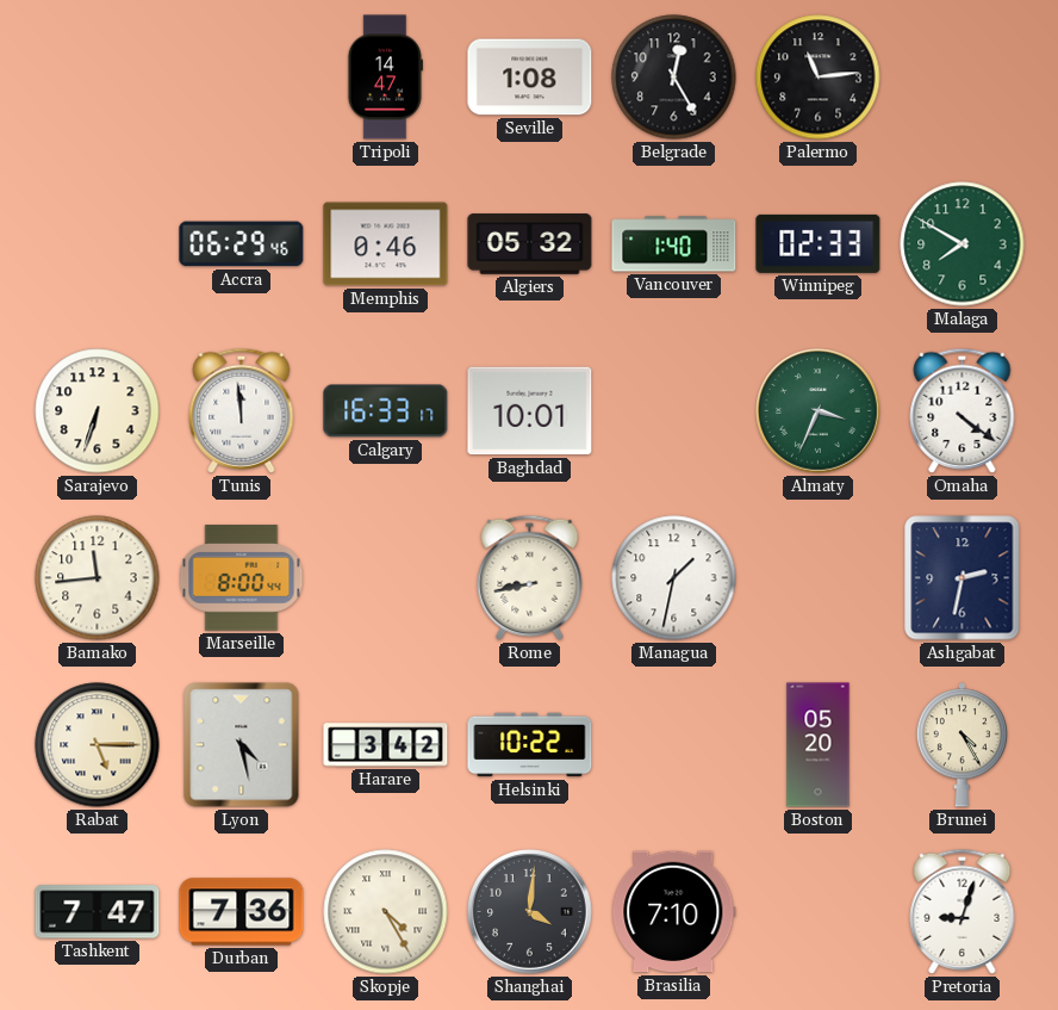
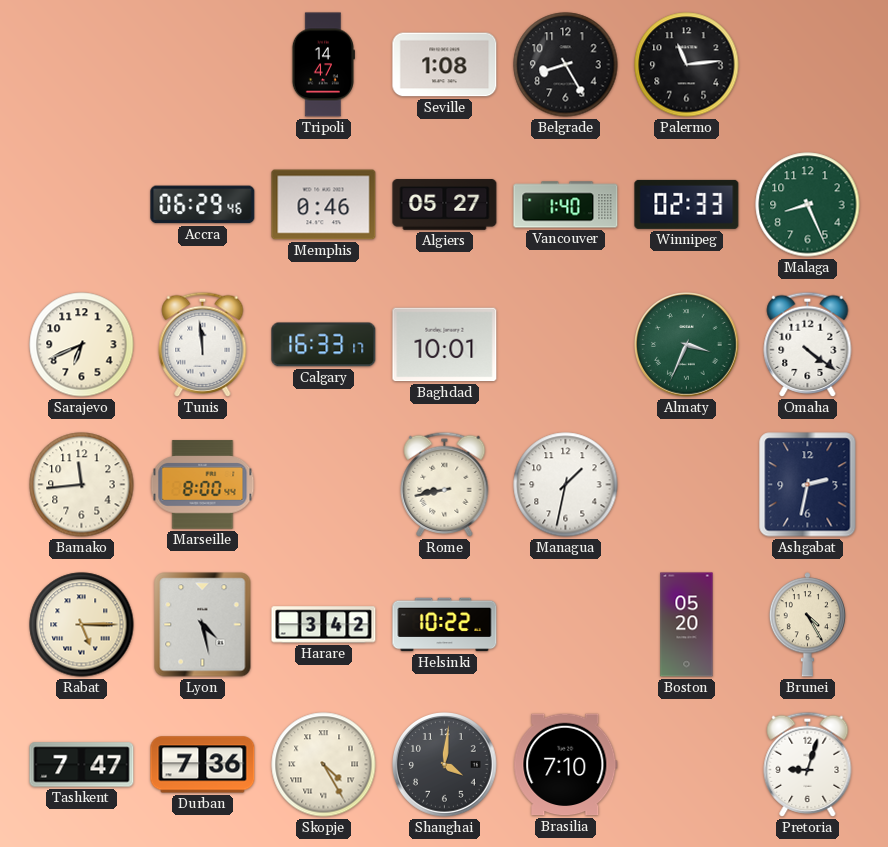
Belgrade: 12:25 -> 8:25
Algiers: 05:32 -> 05:27
Malaga: 7:50 -> 8:26
Sarajevo: 6:33 -> 6:41
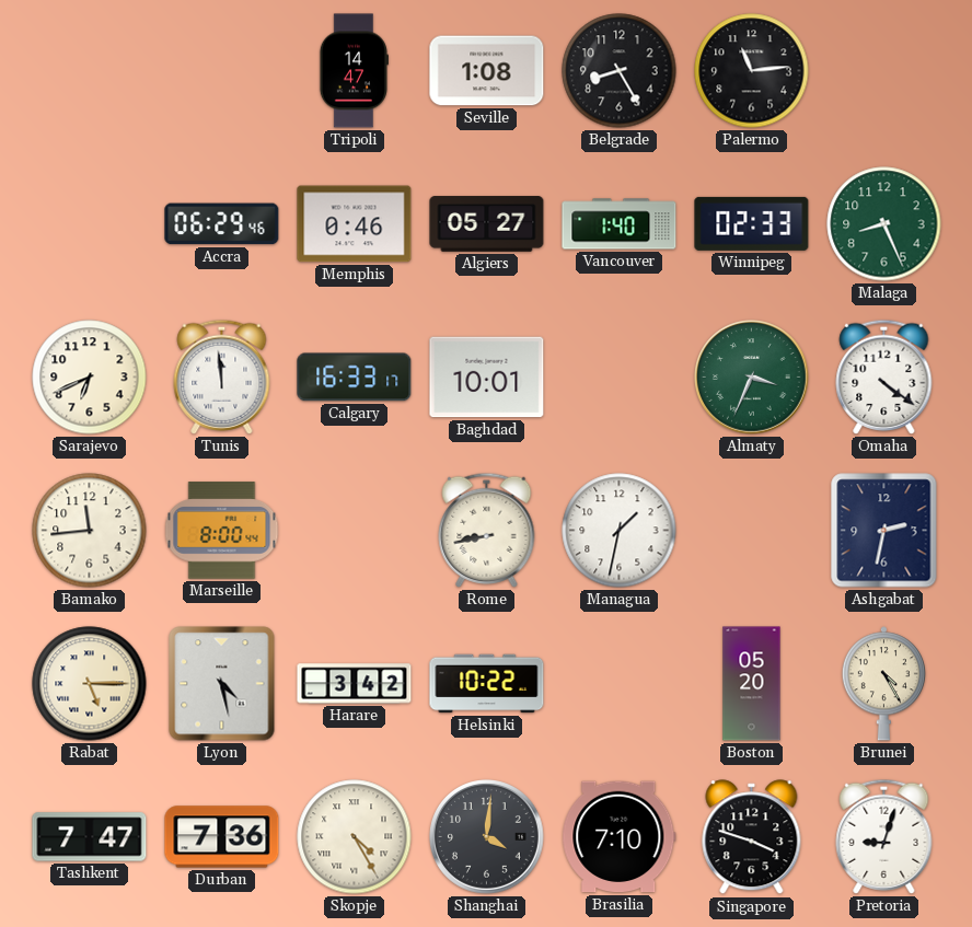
Singapore: none -> 3:48
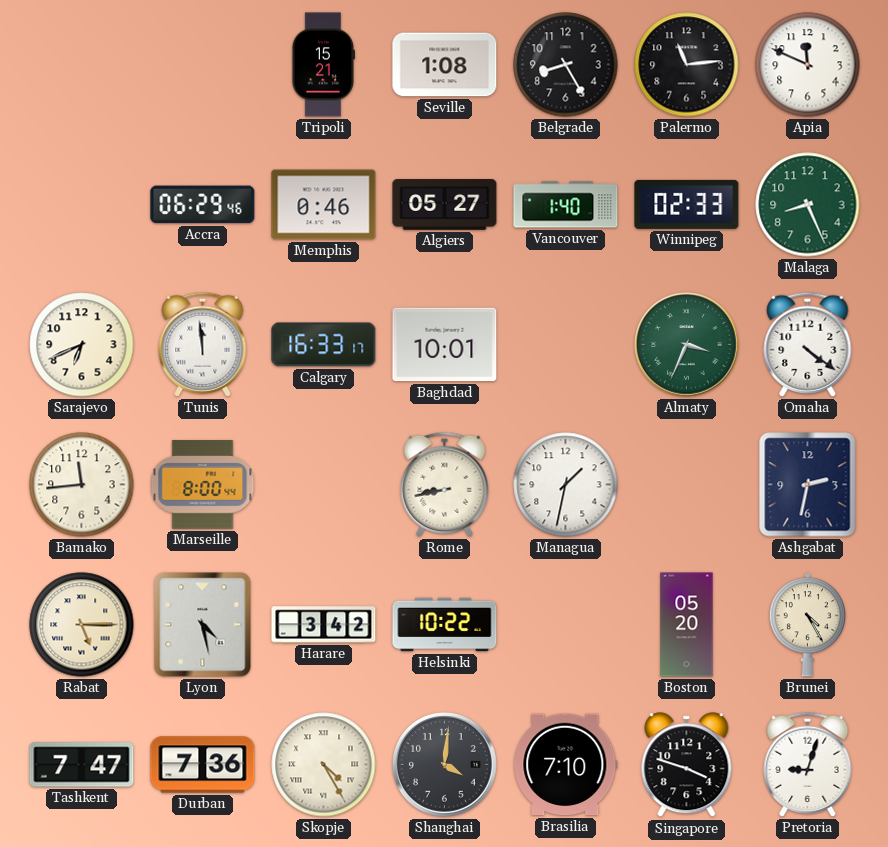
Tripoli: 14:47 -> 15:21
Apia: none -> 11:49
